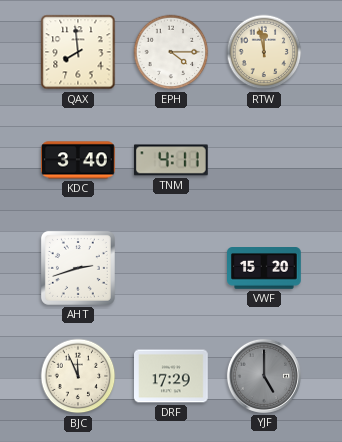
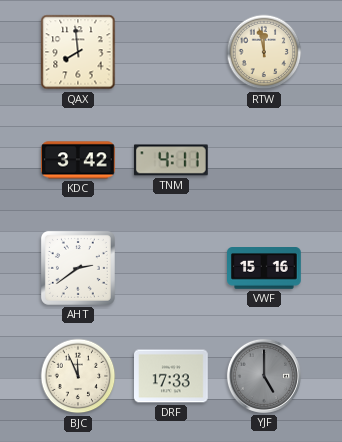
EPH: 4:15 -> none
KDC: 3:40 -> 3:42
AHT: 2:42 -> 2:39
VWF: 15:20 -> 15:16
DRF: 17:29 -> 17:33
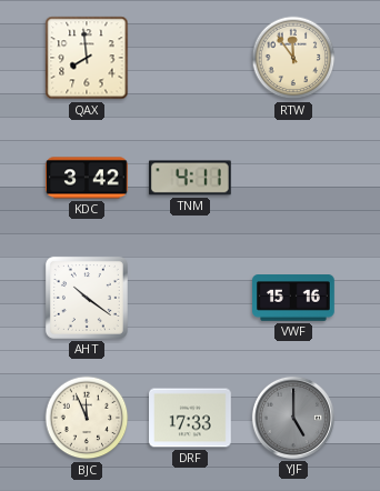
RTW: 11:58 -> 11:54
AHT: 2:39 -> 10:21
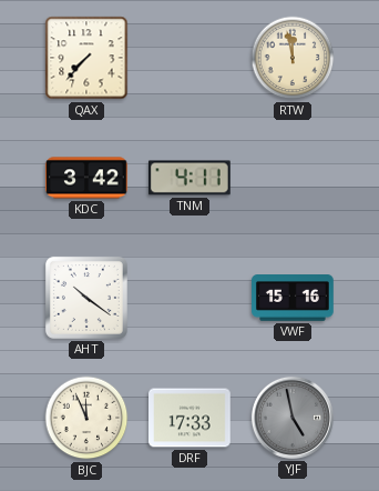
QAX: 7:59 -> 7:37
RTW: 11:54 -> 11:58
YJF: 5:00 -> 4:58
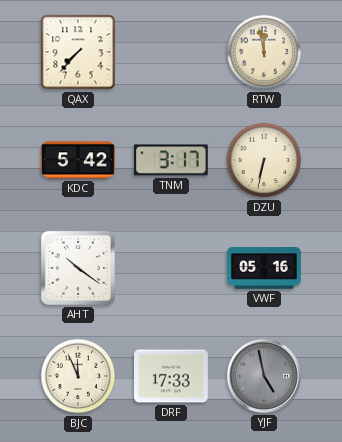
KDC: 3:42 -> 5:42
TNM: 4:11 -> 3:17
DZU: none -> 6:32
VWF: 15:16 -> 05:16
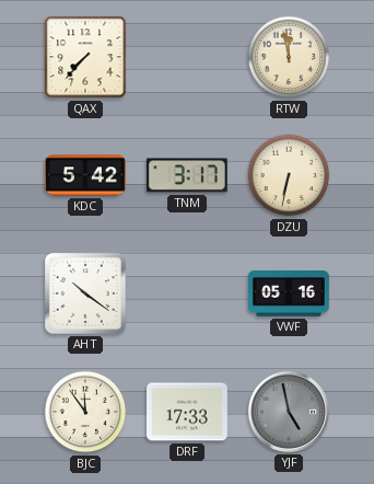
BJC: 11:56 -> 11:54
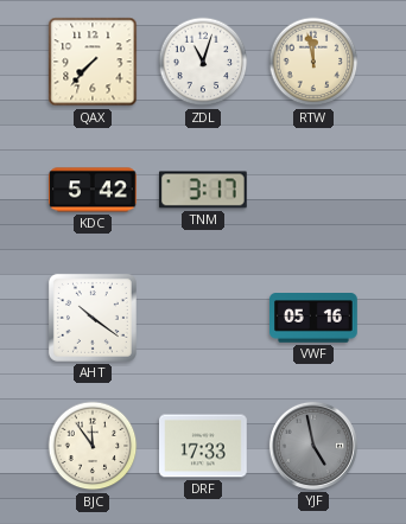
ZDL: none -> 11:03
DZU: 6:32 -> none
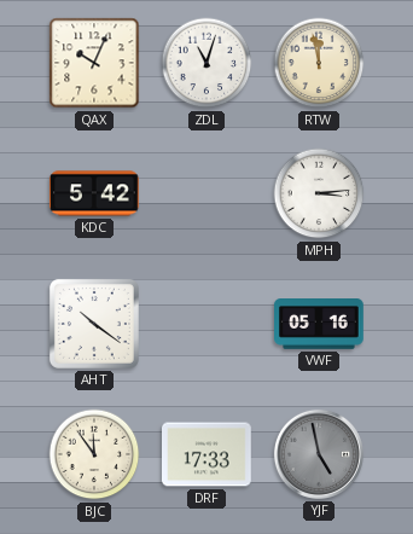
QAX: 7:37 -> 10:04
TNM: 3:17 -> none
MPH: none -> 3:14
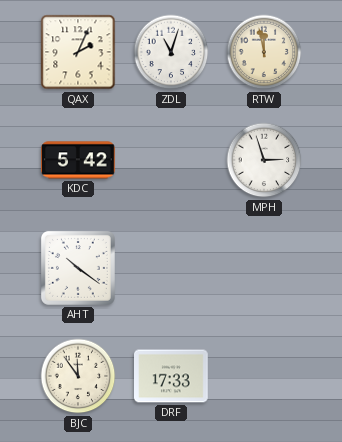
QAX: 10:04 -> 2:04
MPH: 3:14 -> 2:57
VWF: 05:16 -> none
YJF: 4:58 -> none
